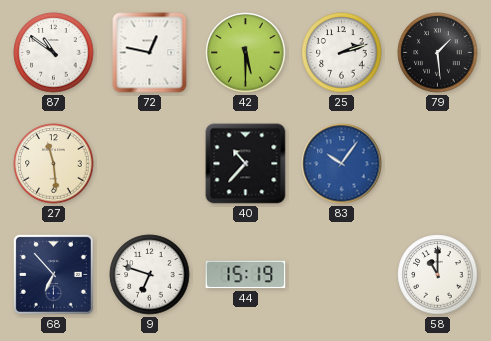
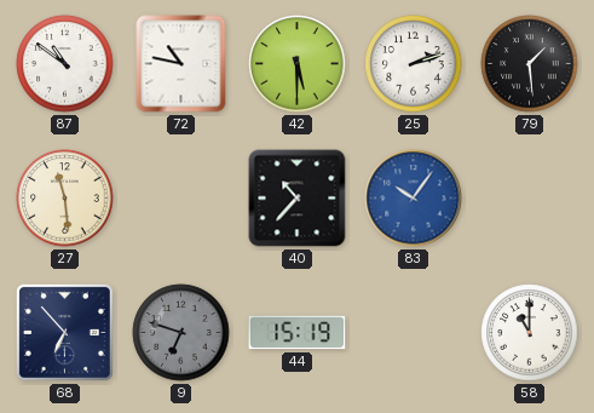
72: 12:47 -> 10:47
9 dial: white -> grey
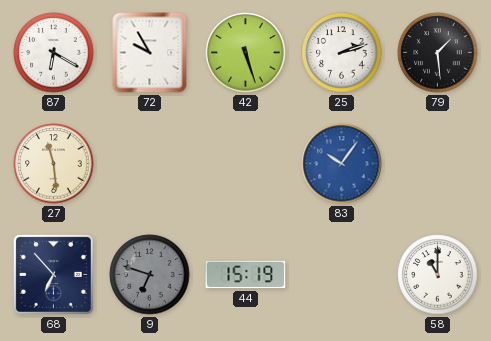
87: 10:51 -> 6:20
72: 10:47 -> 9:55
42: 5:30 -> 5:27
40: 10:37 -> none
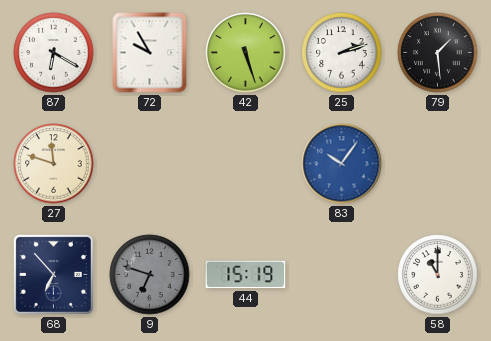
27: 11:29 -> 11:48
